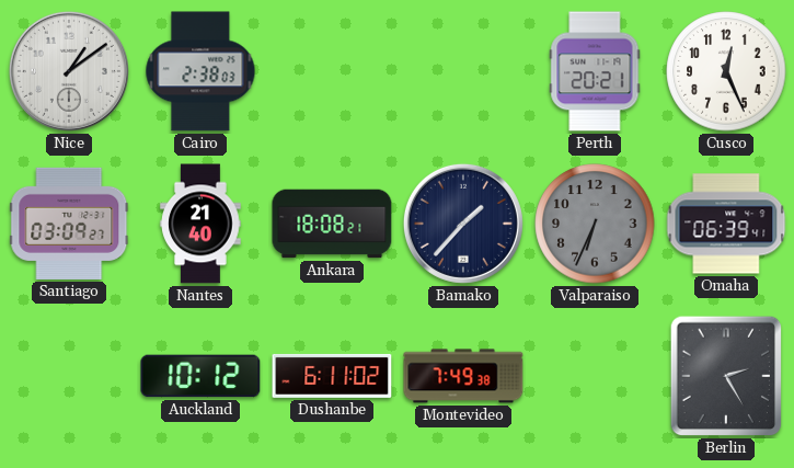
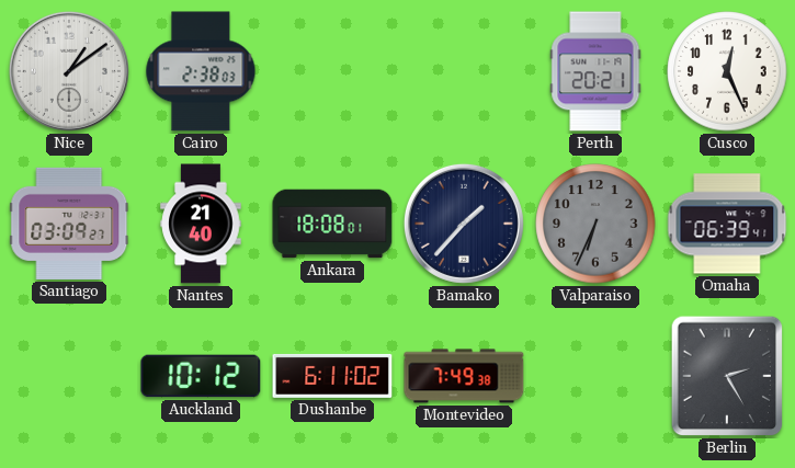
Ankara: 18:08:21 -> 18:08:01
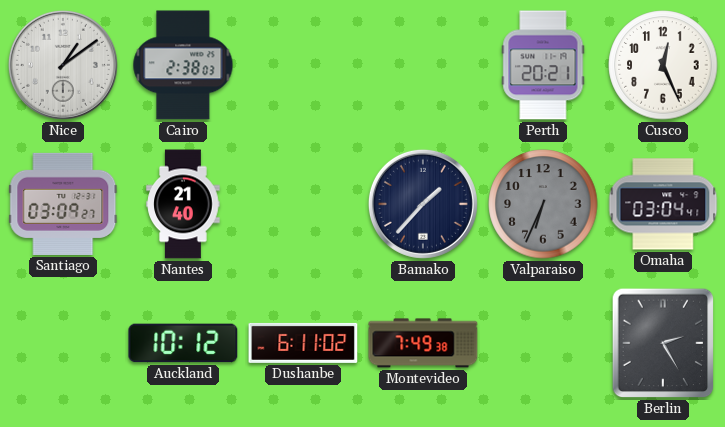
Ankara: 18:08 -> none
Omaha: 06:39 -> 03:04
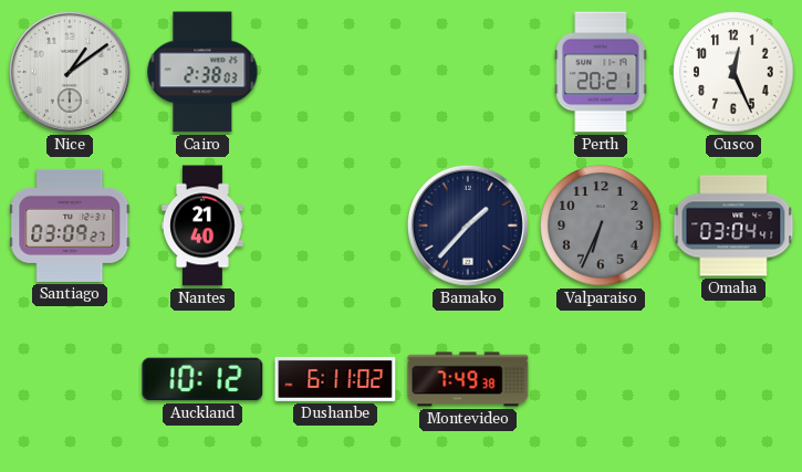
Berlin: 2:25 -> none
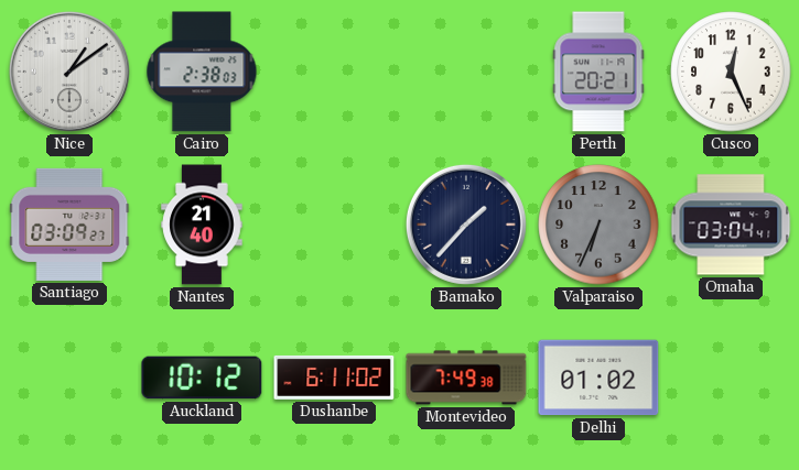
Delhi: none -> 01:02
